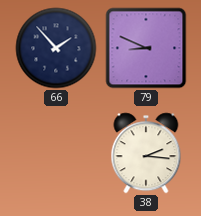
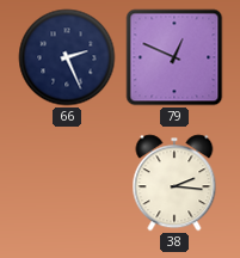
66: 1:53 -> 2:26
79: 8:49 -> 12:49
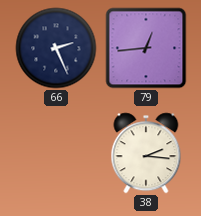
79: 12:49 -> 12:44
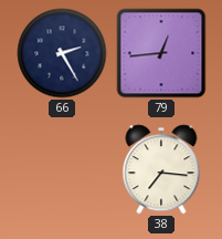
66: 2:26 -> 2:25
38: 2:16 -> 7:16
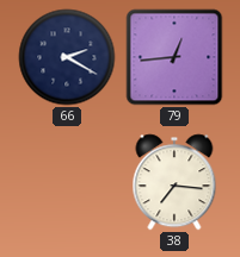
66: 2:25 -> 2:20
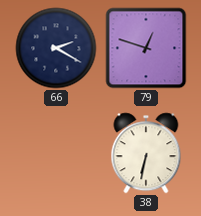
79: 12:44 -> 12:48
38: 7:16 -> 6:32
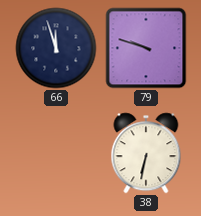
66: 2:20 -> 11:57
79: 12:48 -> 9:48
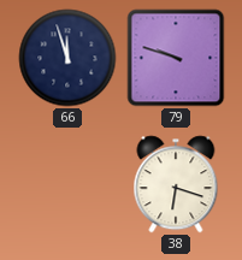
38: 6:32 -> 6:18
